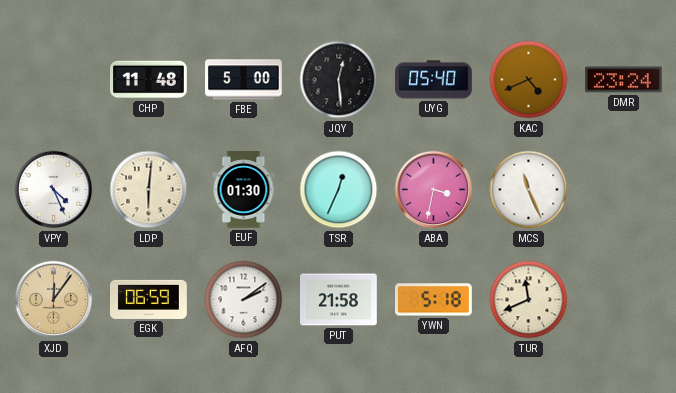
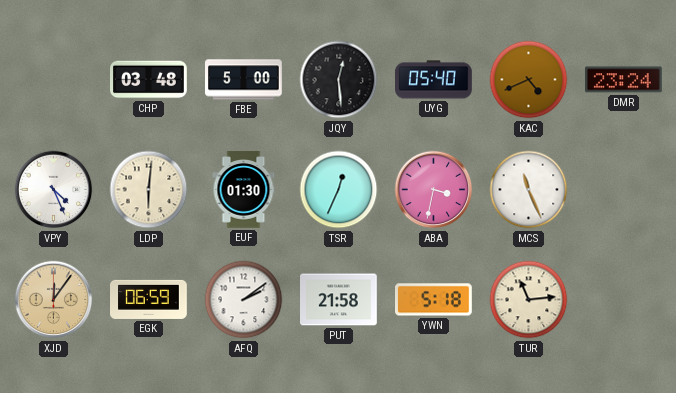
CHP: 11:48 -> 03:48
TUR: 11:41 -> 11:14
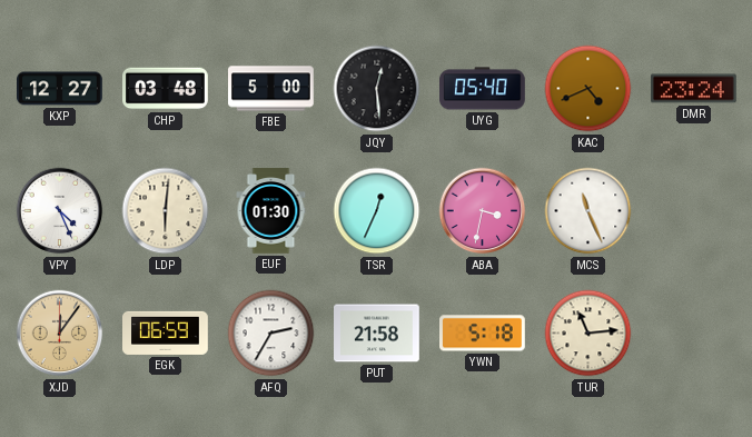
KXP: none -> 12:27
AFQ: 2:09 -> 2:35
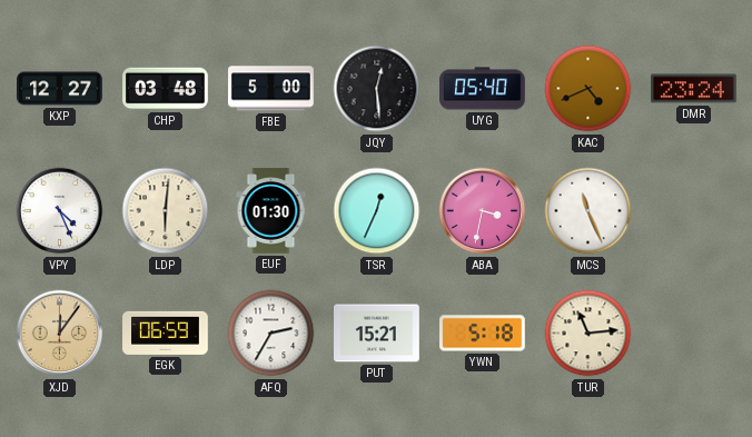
PUT: 21:58 -> 15:21
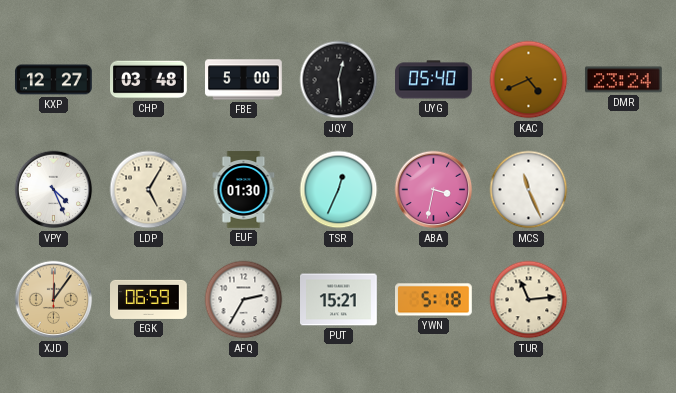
LDP: 6:01 -> 5:05
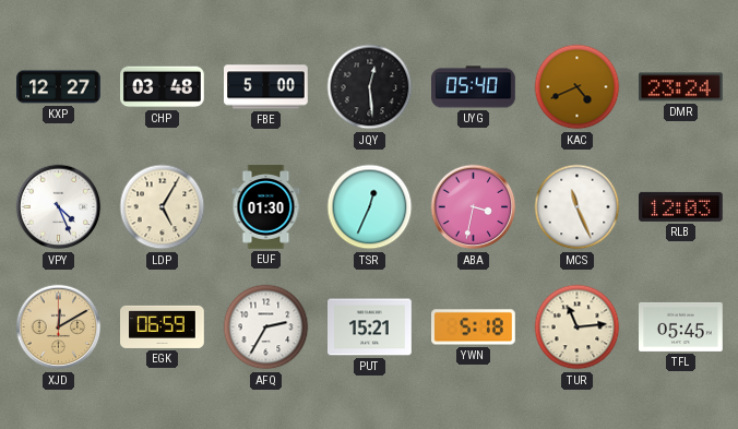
RLB: none -> 12:03
XJD: 12:06 -> 12:10
TFL: none -> 05:45
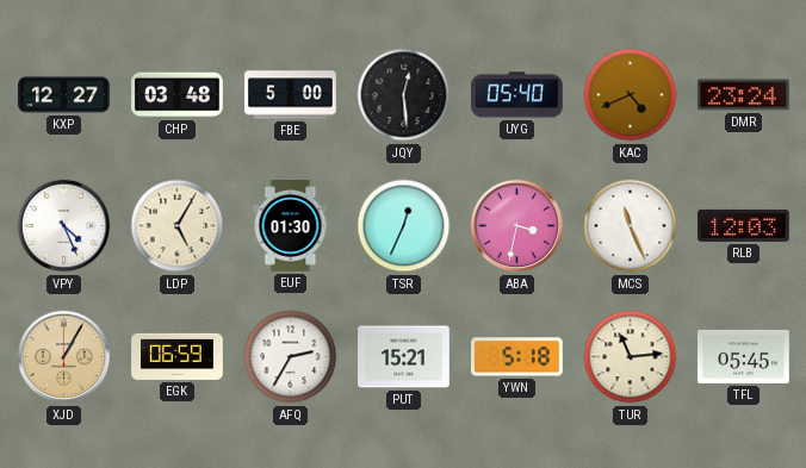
XJD: 12:10 -> 1:05
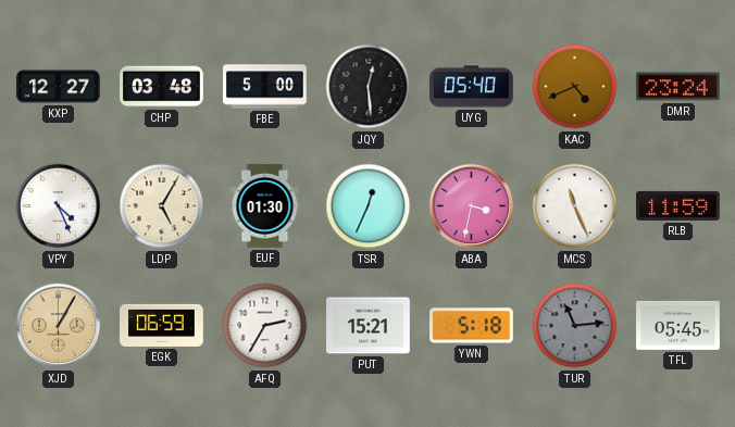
RLB: 12:03 -> 11:59
TUR dial: cream -> grey
